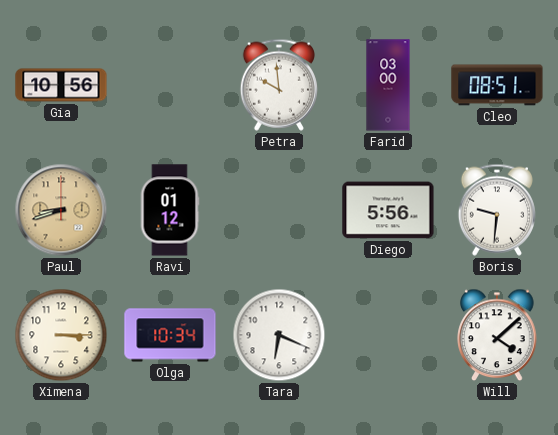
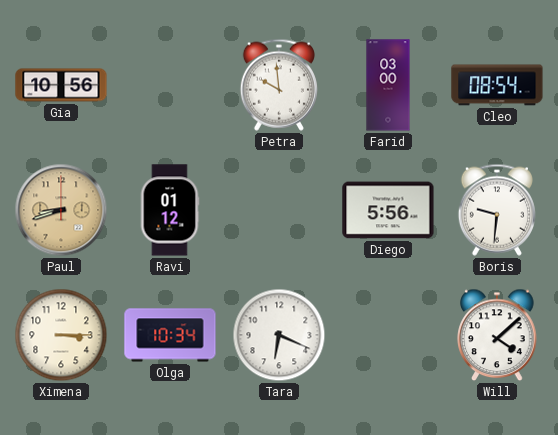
Cleo: 08:51 -> 08:54
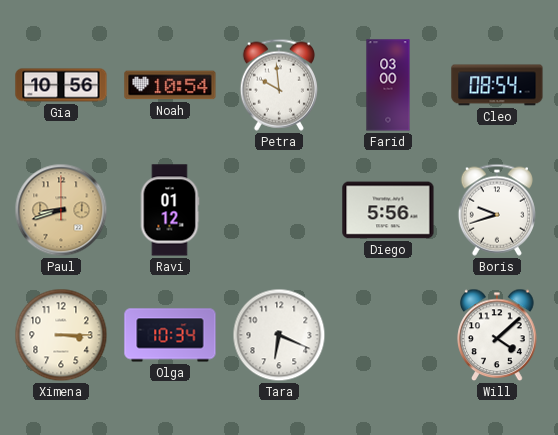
Noah: none -> 10:54
Boris: 9:31 -> 9:42
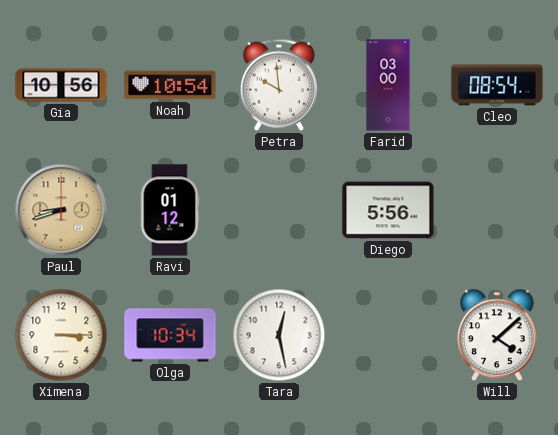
Boris: 9:42 -> none
Tara: 6:19 -> 12:28
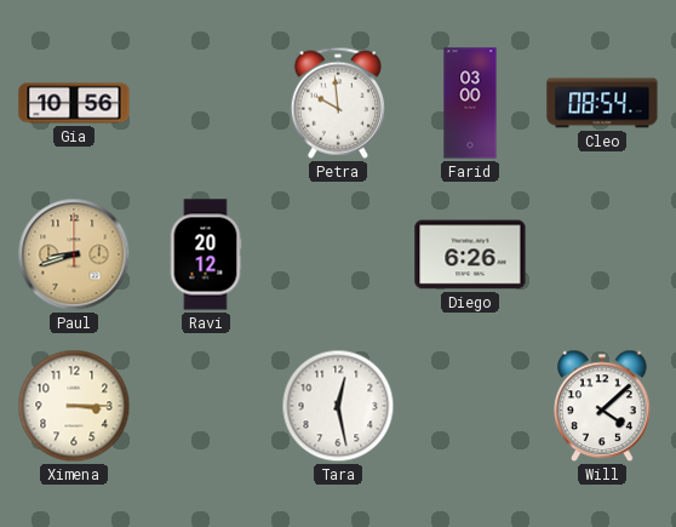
Noah: 10:54 -> none
Ravi: 01:12 -> 20:12
Diego: 5:56 -> 6:26
Olga: 10:34 -> none
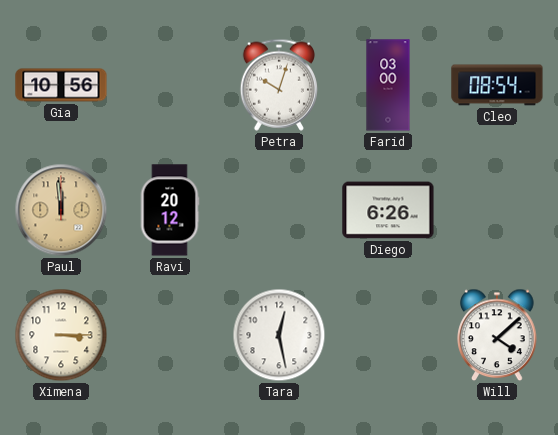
Petra: 9:59 -> 10:03
Paul: 8:42 -> 11:59
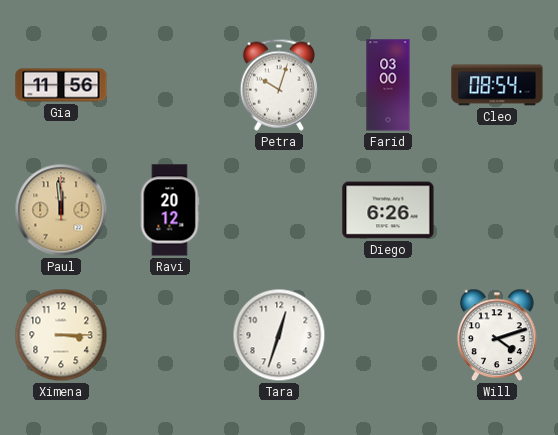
Gia: 10:56 -> 11:56
Tara: 12:28 -> 12:33
Will: 4:08 -> 4:12
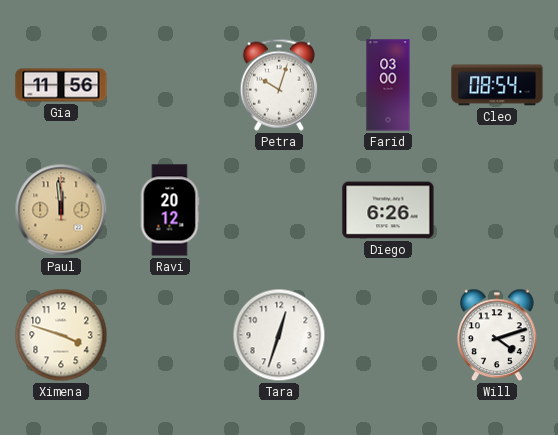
Ximena: 3:15 -> 3:48
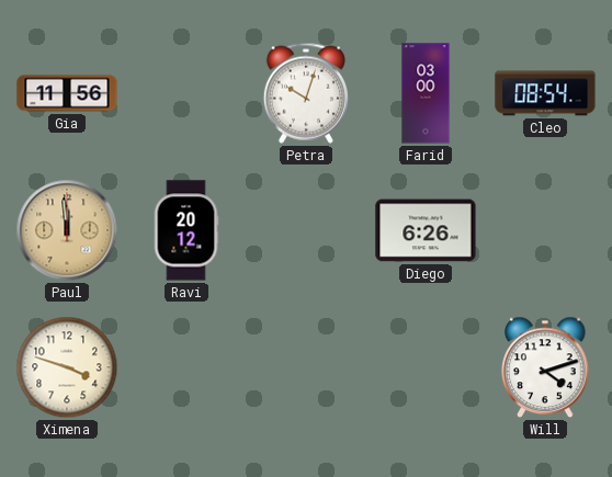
Tara: 12:33 -> none
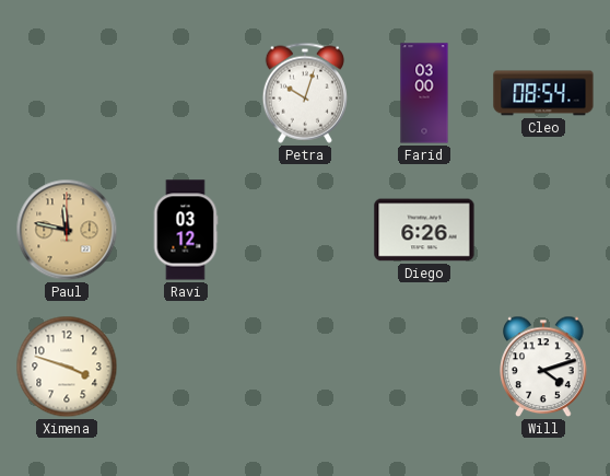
Gia: 11:56 -> none
Paul: 11:59 -> 11:47
Ravi: 20:12 -> 03:12
